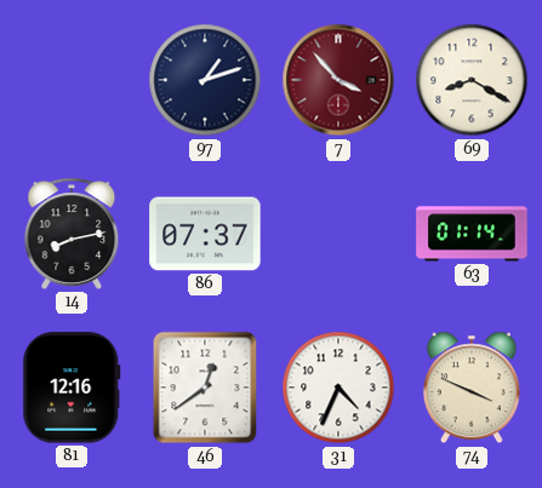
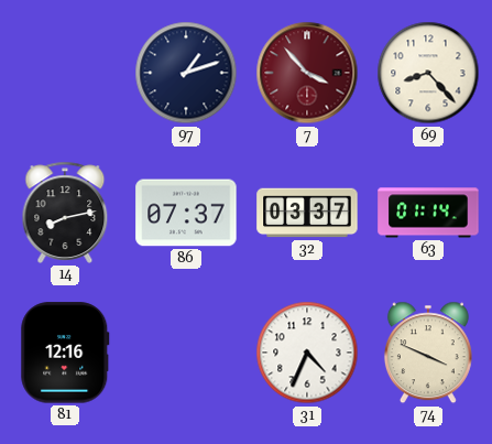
69: 8:20 -> 8:23
32: none -> 03:37
46: 12:39 -> none
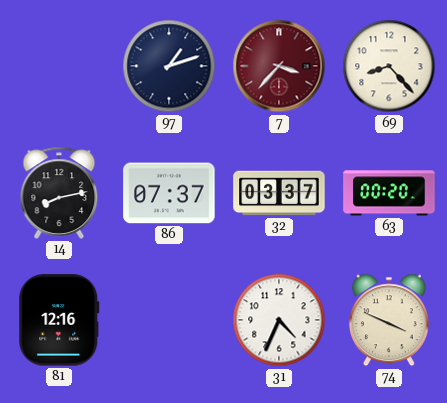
7: 3:53 -> 3:37
63: 01:14 -> 00:20
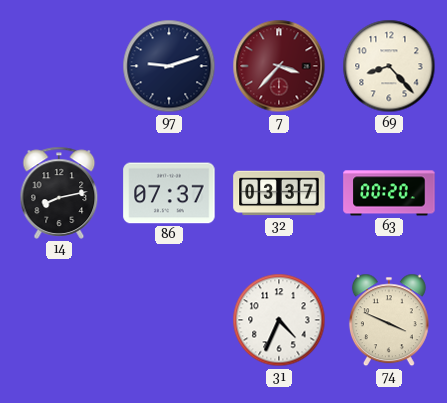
97: 1:12 -> 9:12
81: 12:16 -> none
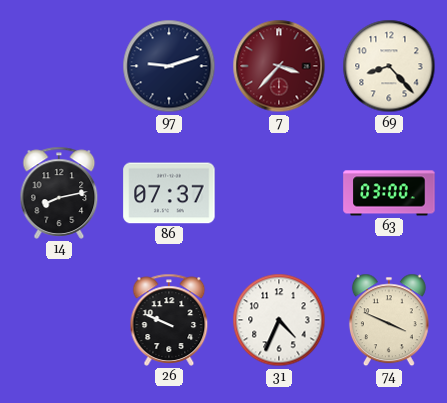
32: 03:37 -> none
63: 00:20 -> 03:00
26: none -> 9:49
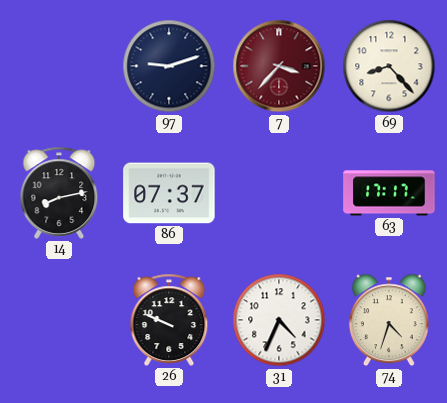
63: 03:00 -> 17:17
74: 3:49 -> 4:33
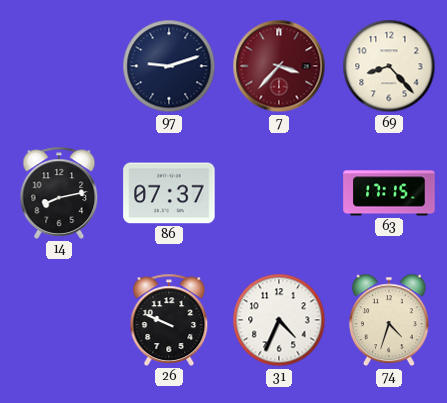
63: 17:17 -> 17:15
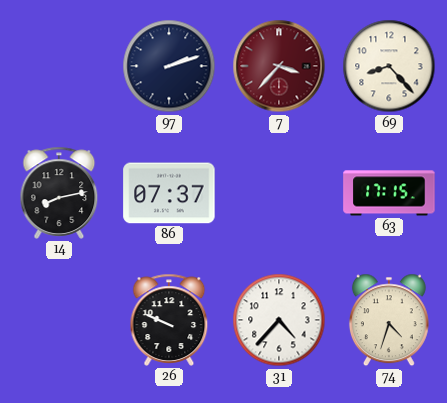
97: 9:12 -> 2:12
31: 4:34 -> 4:37
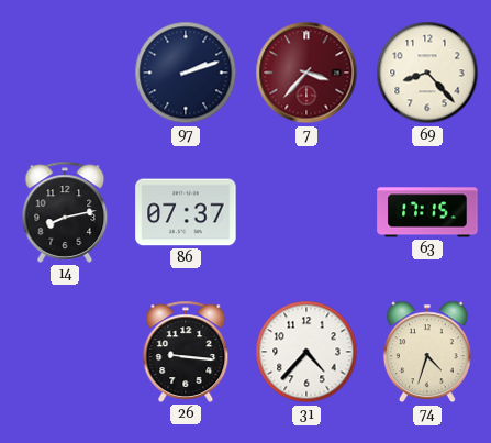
26: 9:49 -> 9:16
